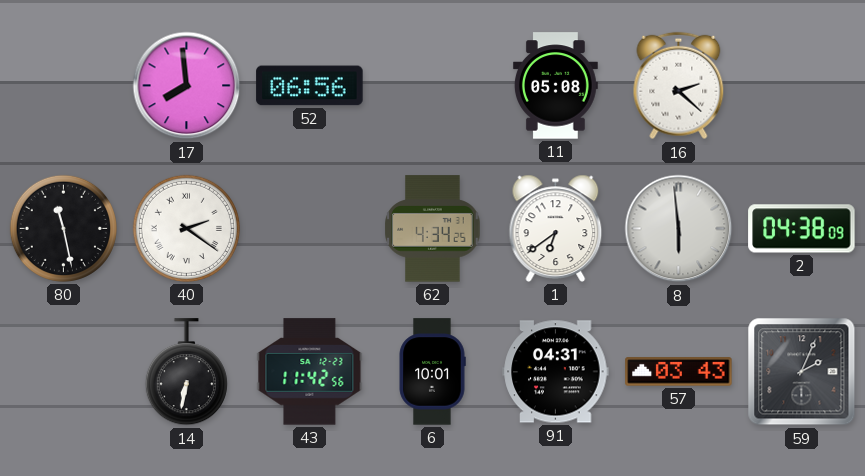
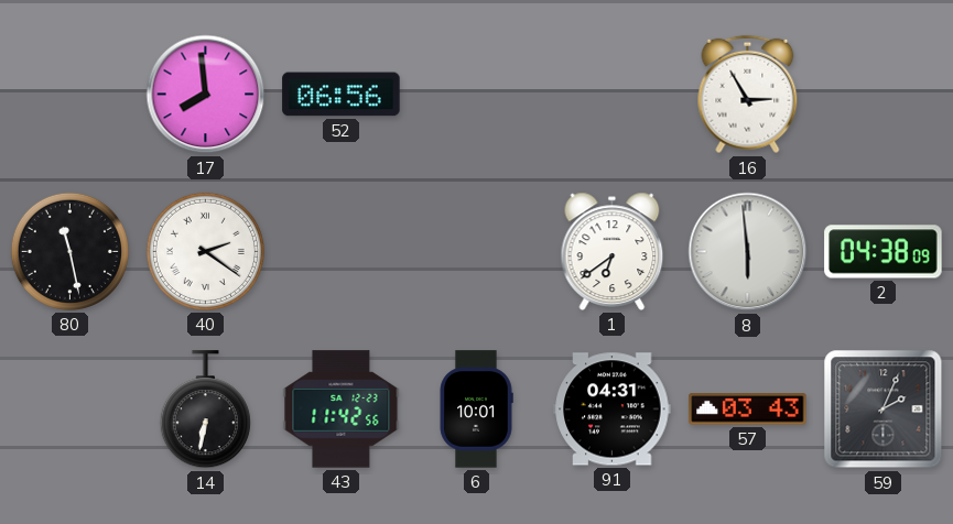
11: 05:08 -> none
16: 2:22 -> 2:55
62: 4:34 -> none
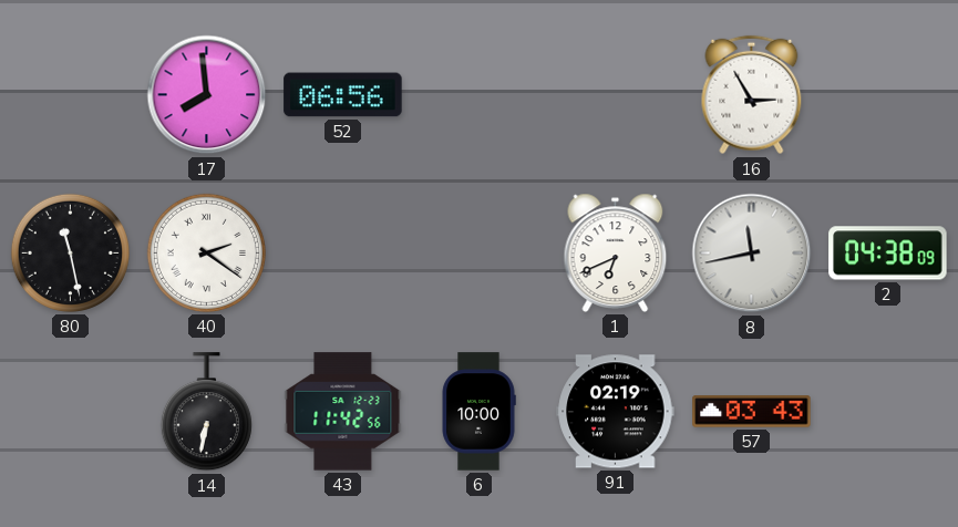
1: 6:39 -> 6:41
8: 5:59 -> 11:43
6: 10:01 -> 10:00
91: 04:31 -> 02:19
59: 2:04 -> none
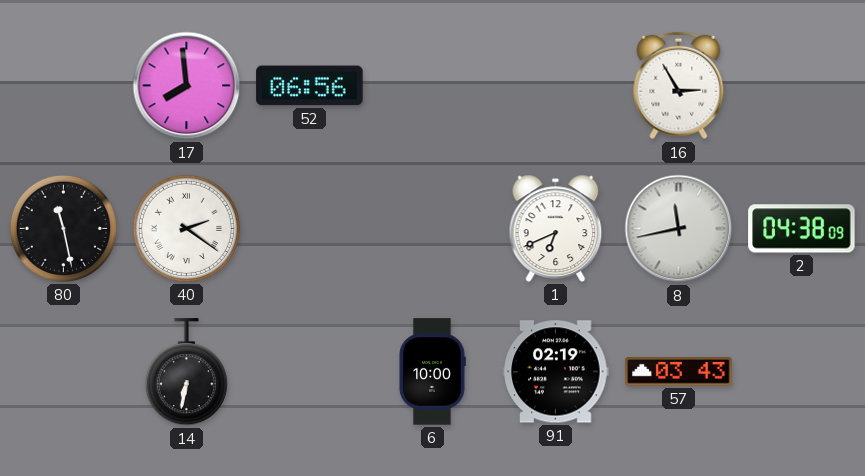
43: 11:42 -> none
